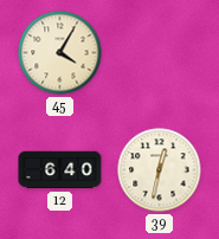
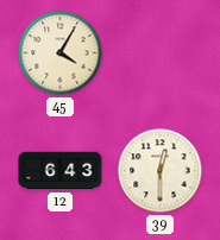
12: 6:40 -> 6:43
39: 12:32 -> 12:30
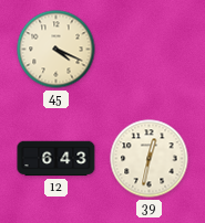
45: 4:05 -> 4:19
39: 12:30 -> 12:32
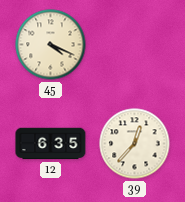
12: 6:43 -> 6:35
39: 12:32 -> 12:37
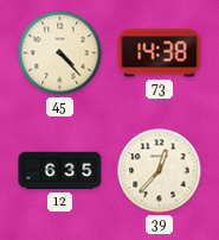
45: 4:19 -> 4:23
73: none -> 14:38
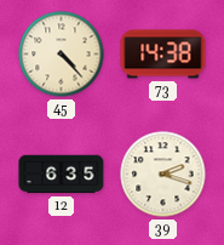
39: 12:37 -> 2:18
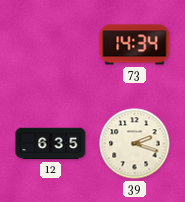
45: 4:23 -> none
73: 14:38 -> 14:34
